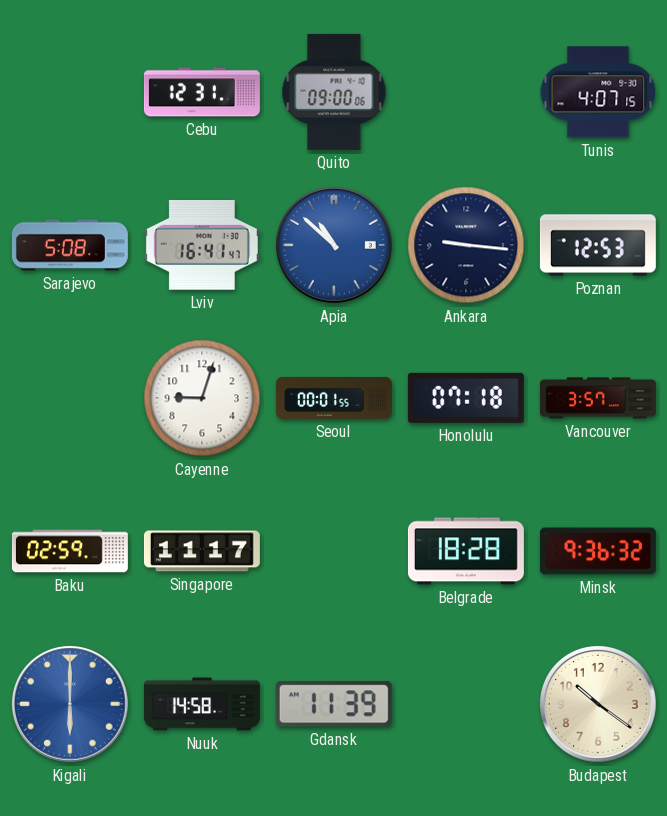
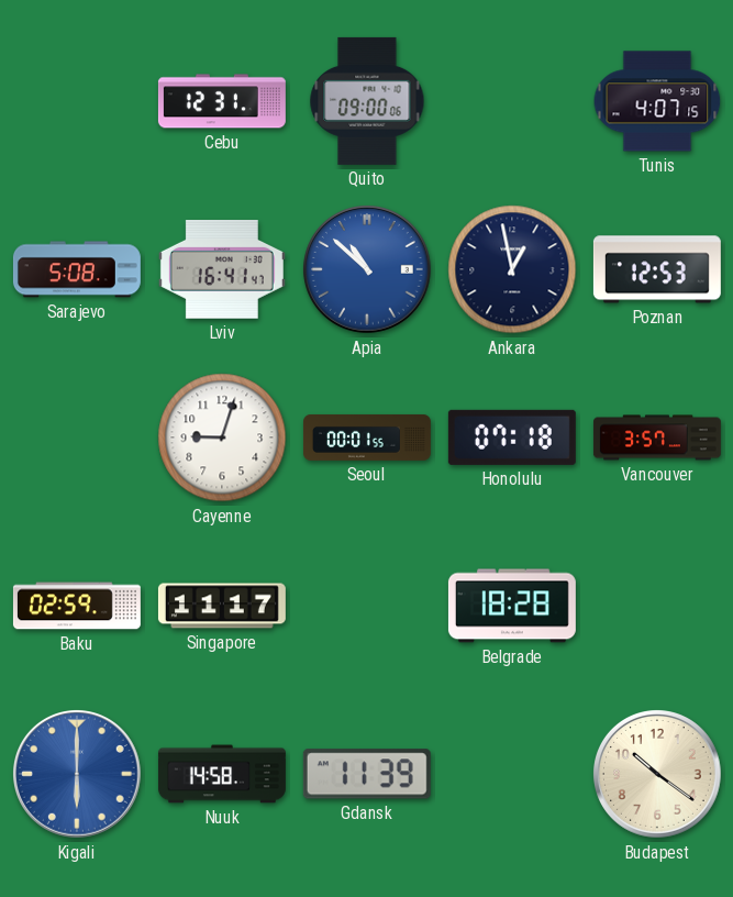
Ankara: 9:16 -> 12:58
Minsk: 9:36 -> none
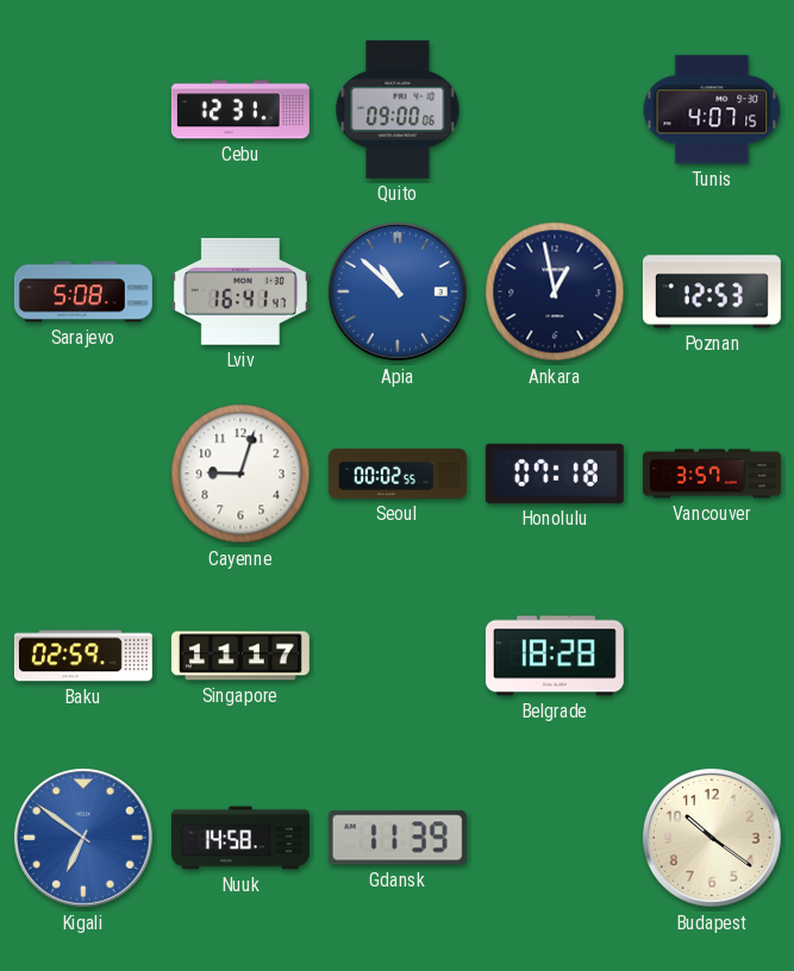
Seoul: 00:01 -> 00:02
Kigali: 6:00 -> 6:51
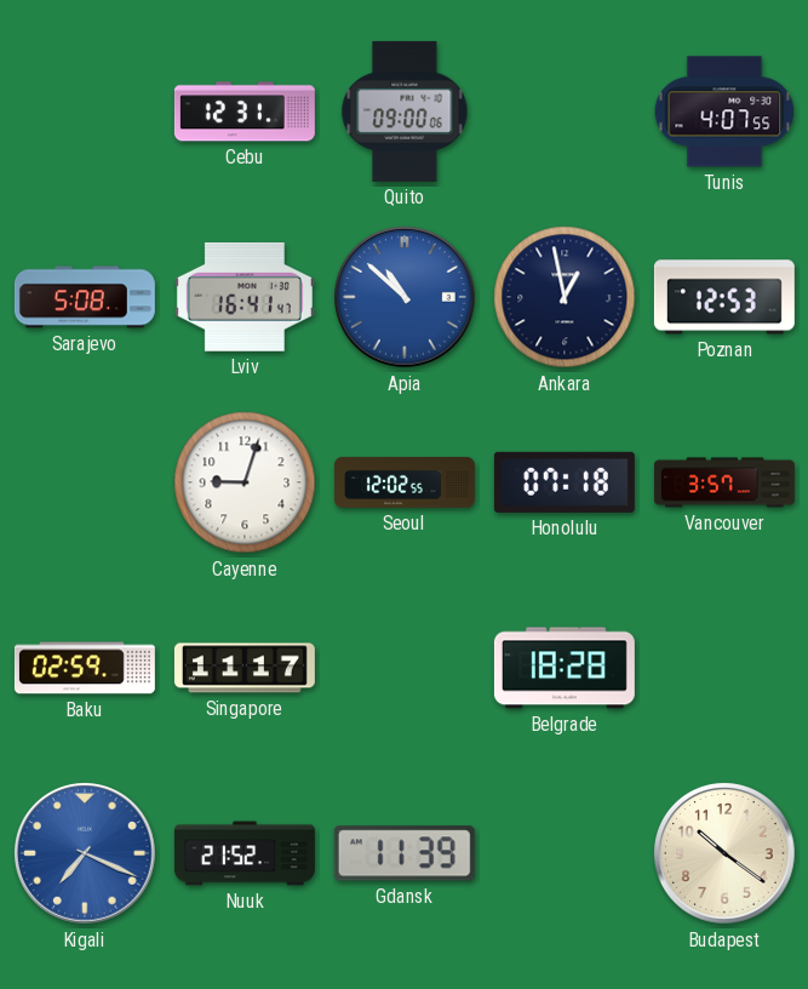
Tunis: 4:07:15 -> 4:07:55
Seoul: 00:02 -> 12:02
Kigali: 6:51 -> 7:19
Nuuk: 14:58 -> 21:52
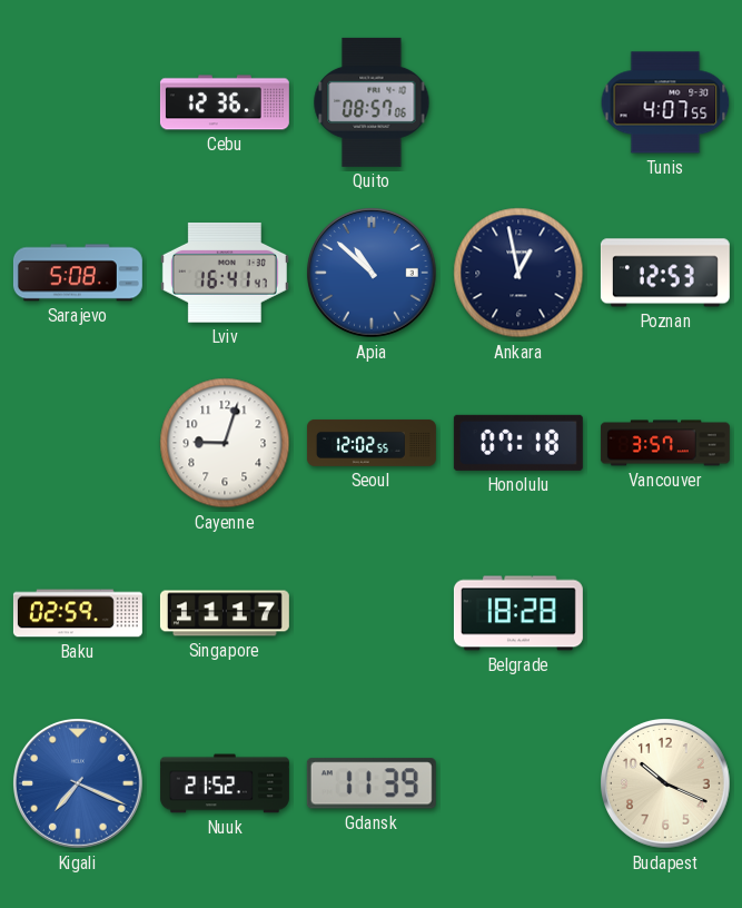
Cebu: 12:31 -> 12:36
Quito: 09:00 -> 08:57
Budapest: 10:21 -> 10:19
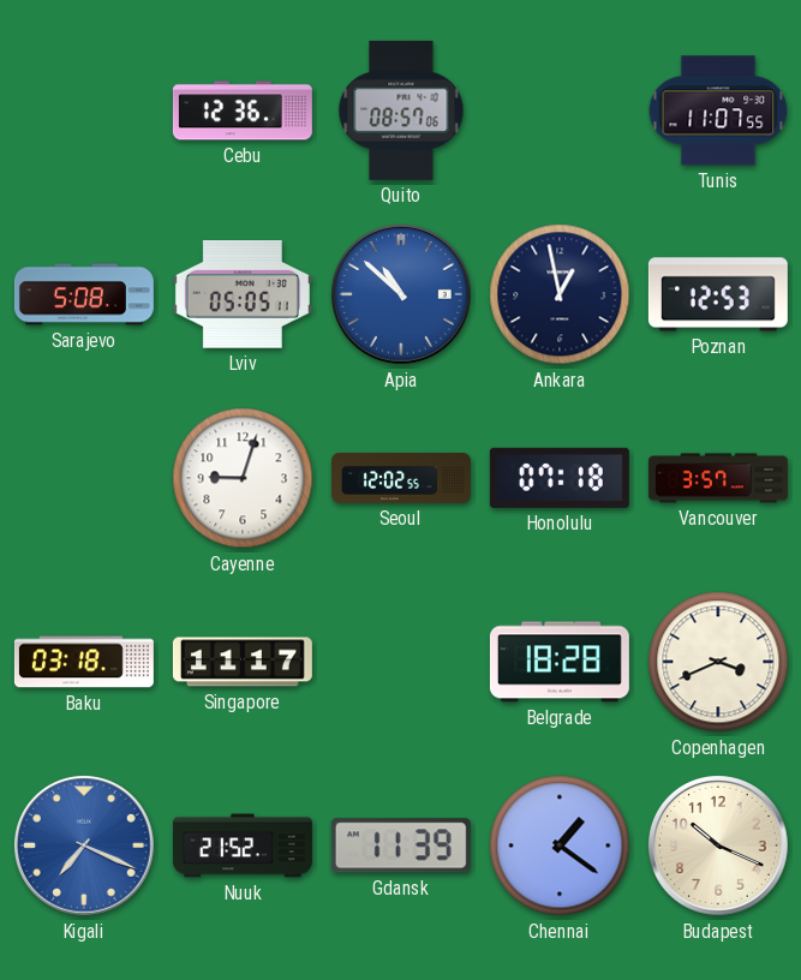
Tunis: 4:07 -> 11:07
Lviv: 16:41 -> 05:05
Baku: 02:59 -> 03:18
Copenhagen: none -> 3:41
Chennai: none -> 1:21
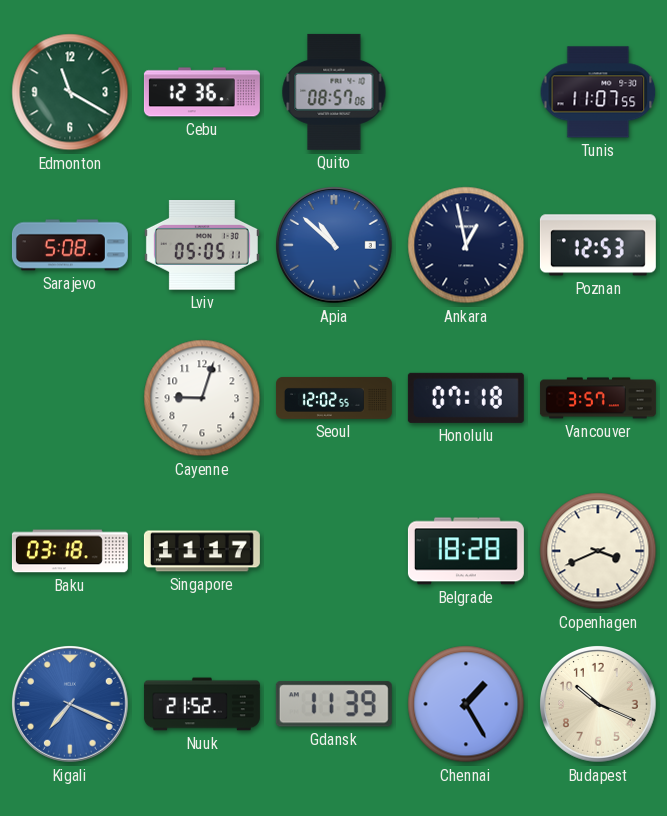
Edmonton: none -> 11:20
Chennai: 1:21 -> 1:25
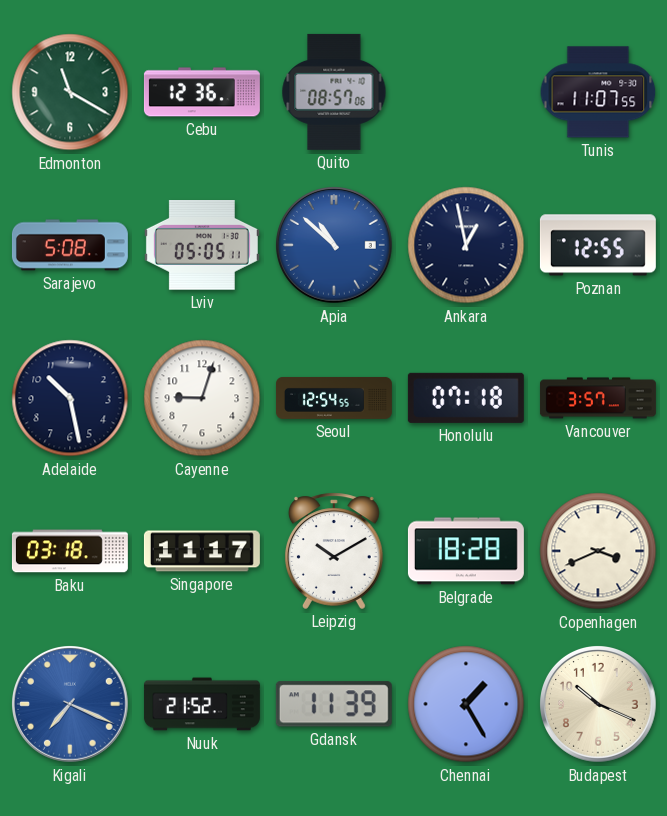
Poznan: 12:53 -> 12:55
Adelaide: none -> 10:28
Seoul: 12:02 -> 12:54
Leipzig: none -> 10:10
